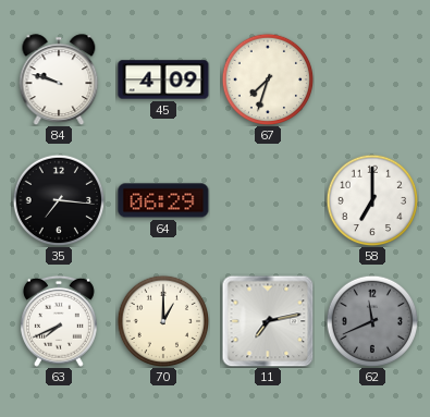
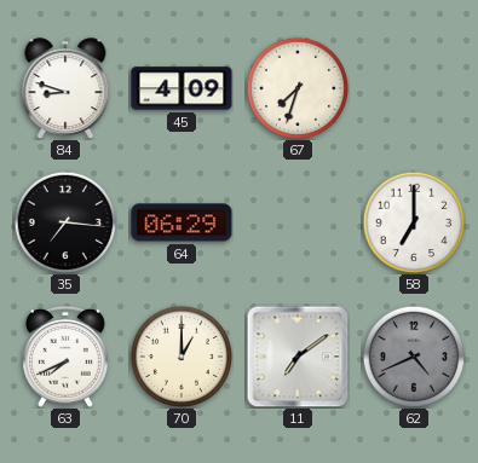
84: 9:48 -> 8:48
11: 7:13 -> 7:09
62: 11:41 -> 4:41
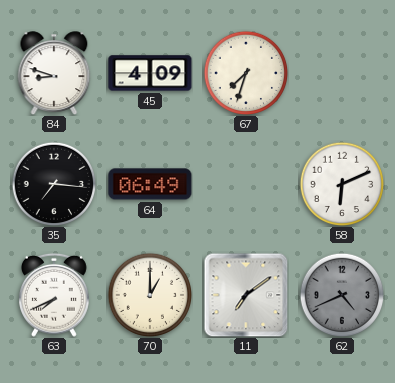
64: 06:29 -> 06:49
58: 7:00 -> 6:11
